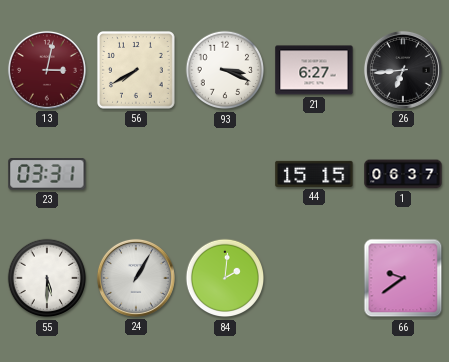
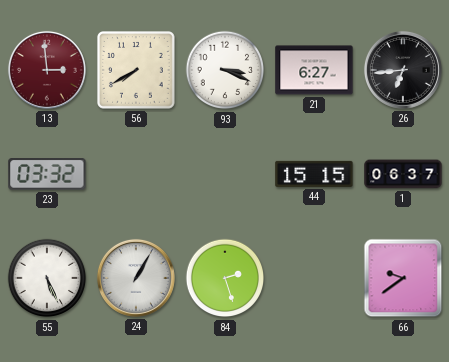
13: 3:02 -> 2:59
23: 03:31 -> 03:32
55: 5:30 -> 5:26
84: 2:01 -> 2:27
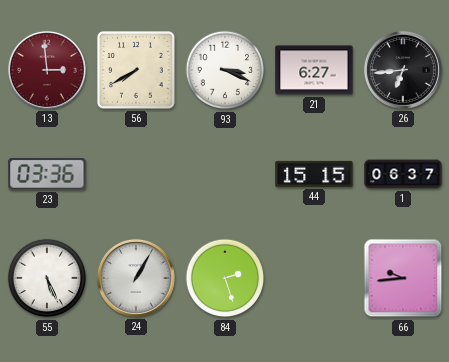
23: 03:32 -> 03:36
66: 9:39 -> 9:44
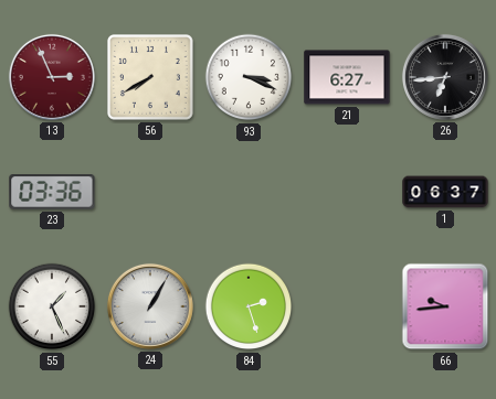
13: 2:59 -> 2:56
44: 15:15 -> none
55: 5:26 -> 1:26
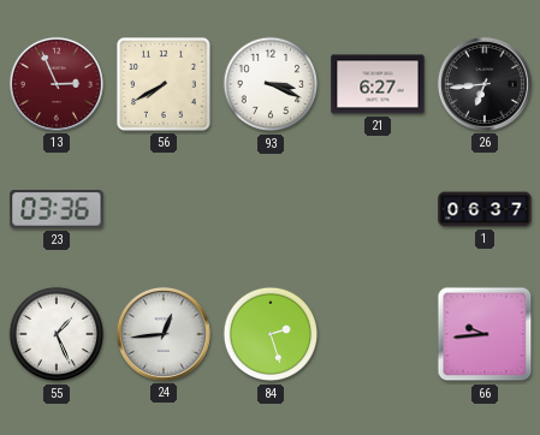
24: 1:05 -> 12:44
